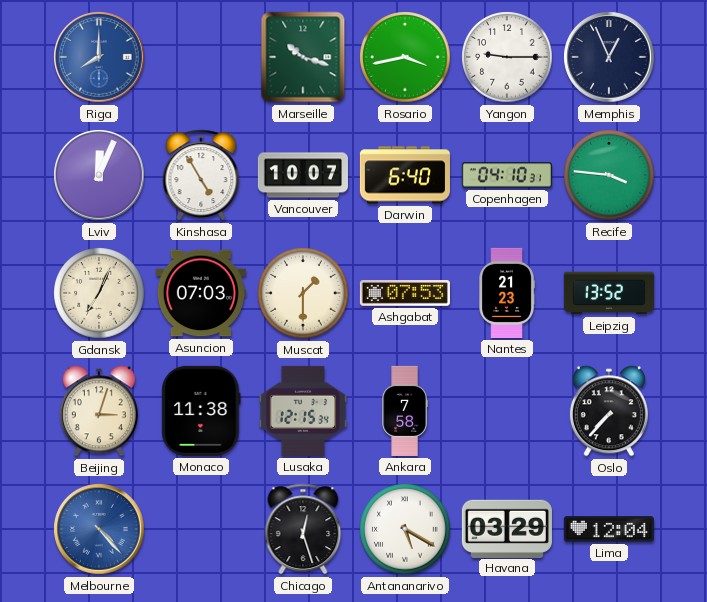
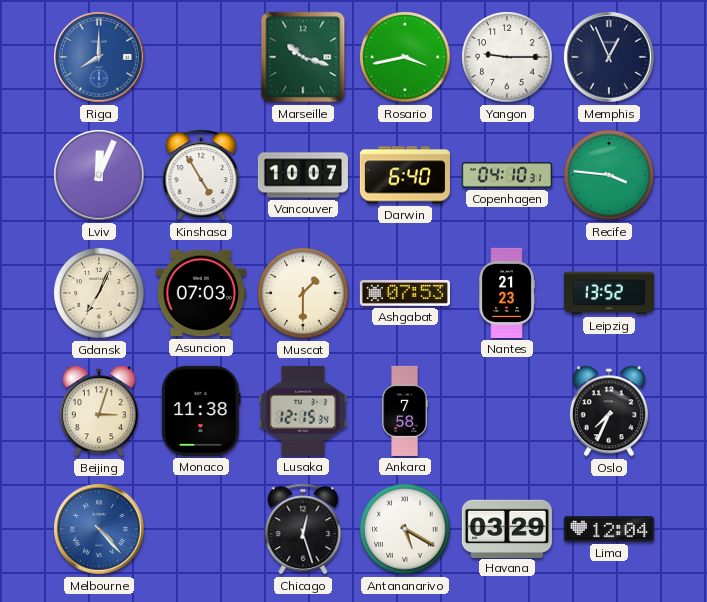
Oslo: 7:37 -> 7:34
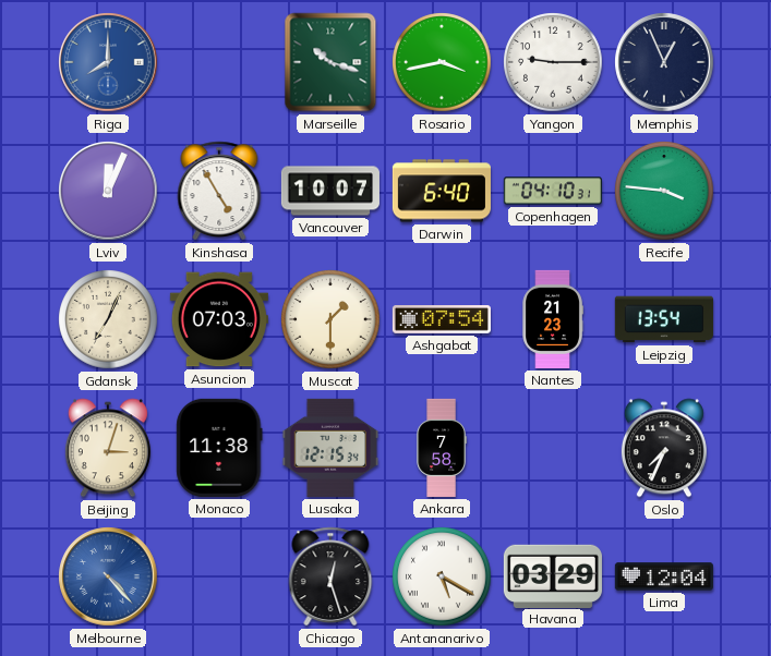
Ashgabat: 07:53 -> 07:54
Leipzig: 13:52 -> 13:54
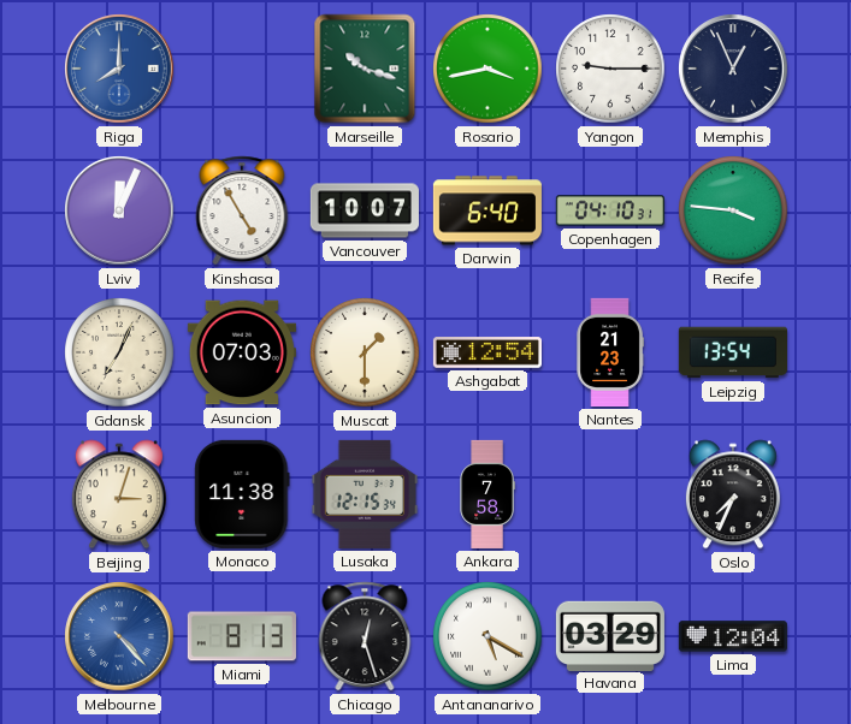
Ashgabat: 07:54 -> 12:54
Miami: none -> 8:13
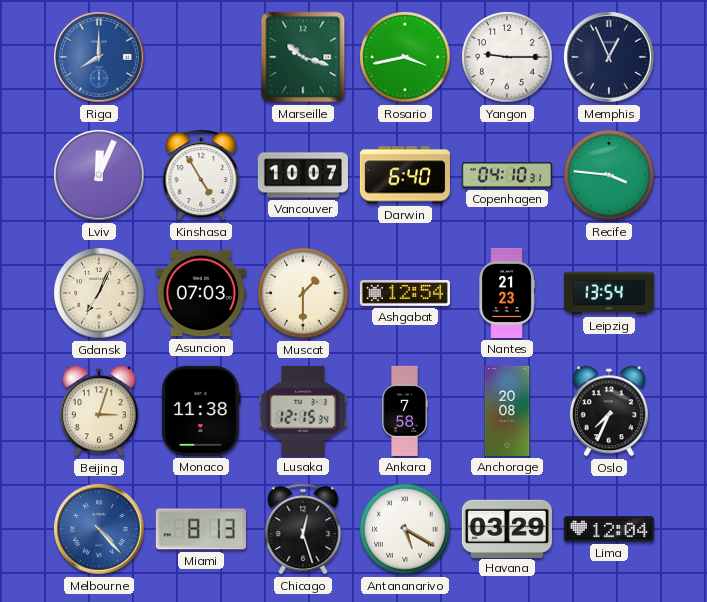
Anchorage: none -> 20:08
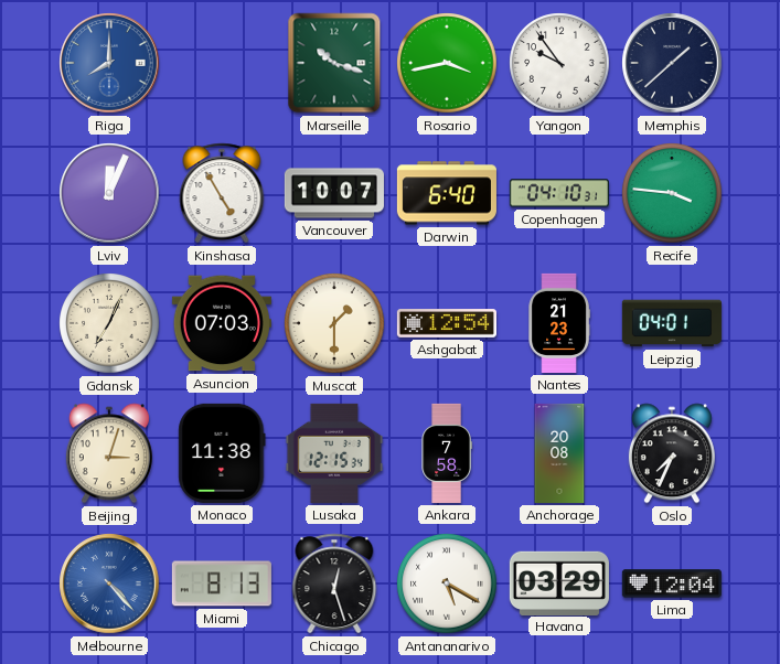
Yangon: 9:15 -> 9:54
Memphis: 12:56 -> 1:38
Leipzig: 13:54 -> 04:01
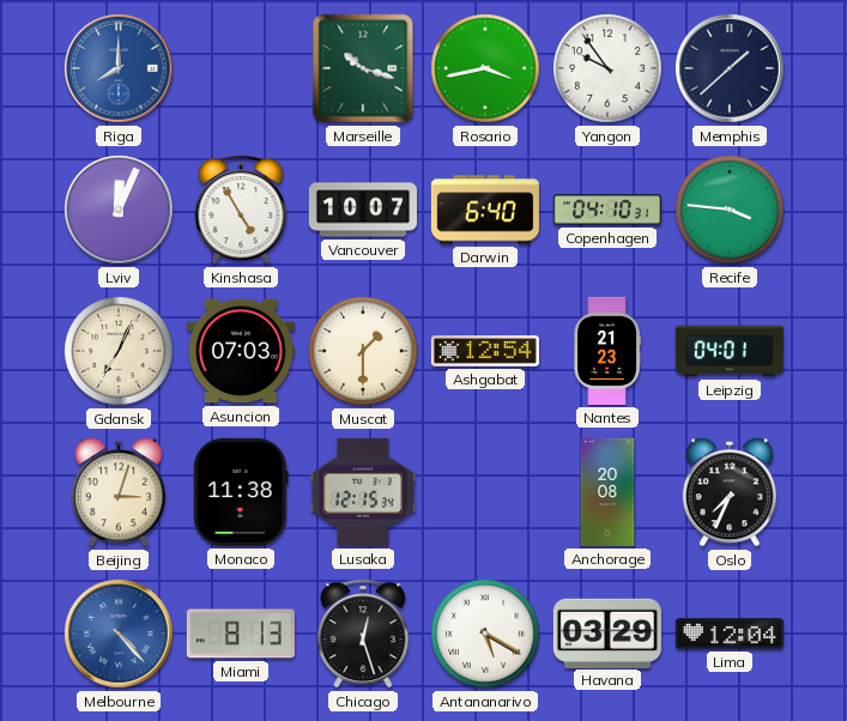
Ankara: 7:58 -> none
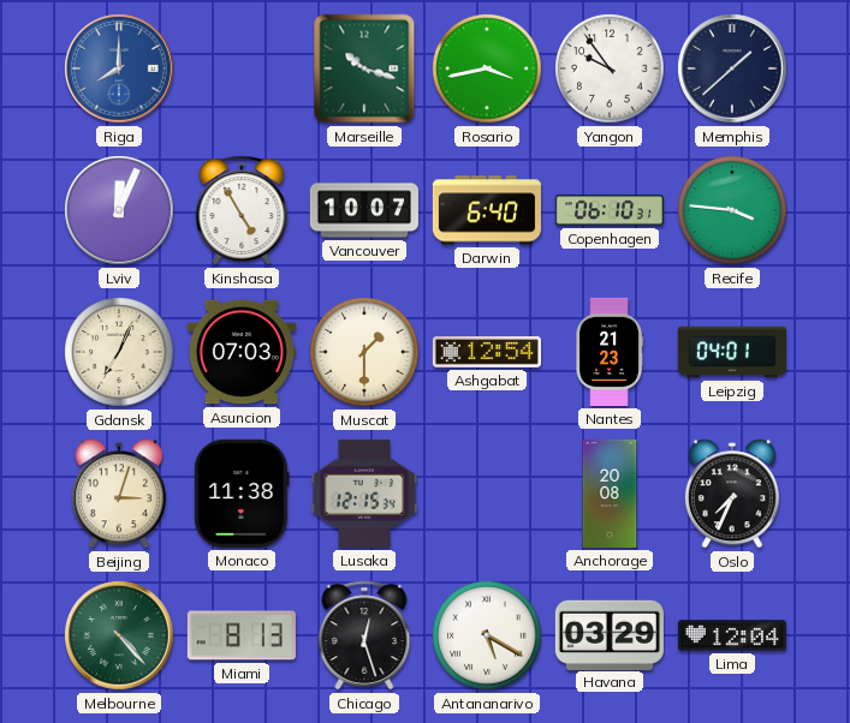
Copenhagen: 04:10 -> 06:10
Melbourne dial: blue -> green
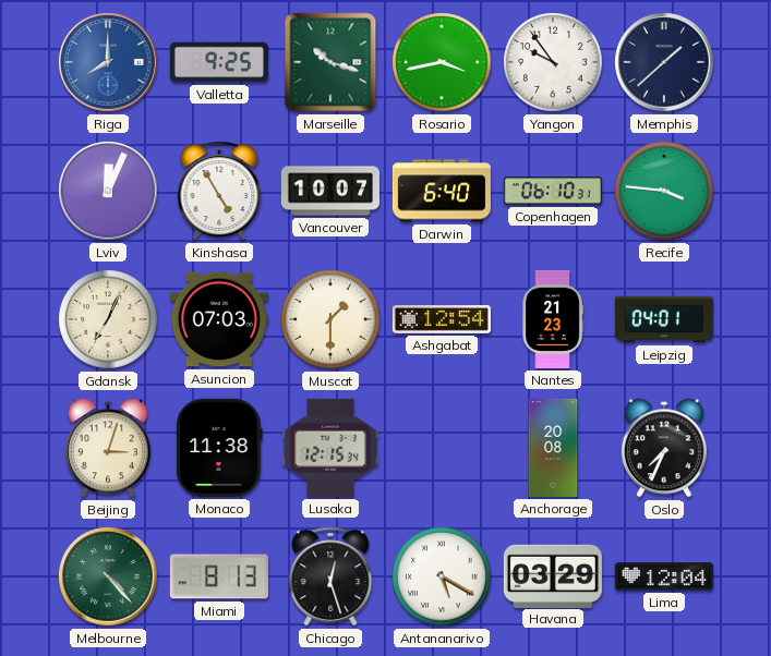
Valletta: none -> 9:25
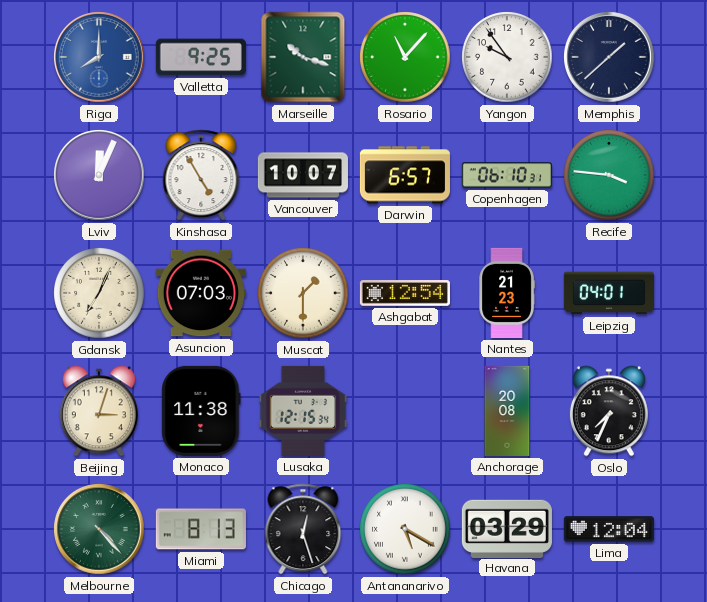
Rosario: 3:43 -> 11:07
Darwin: 6:40 -> 6:57
